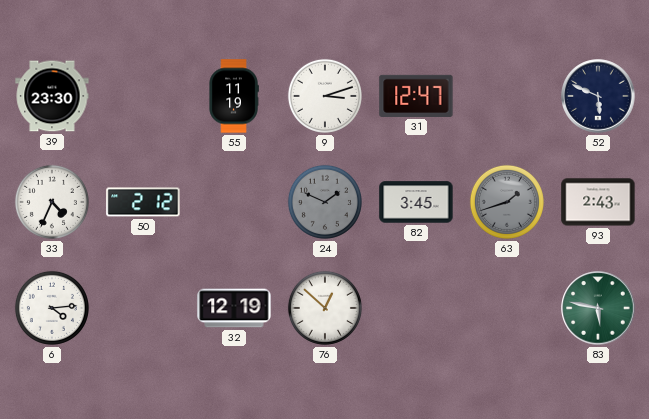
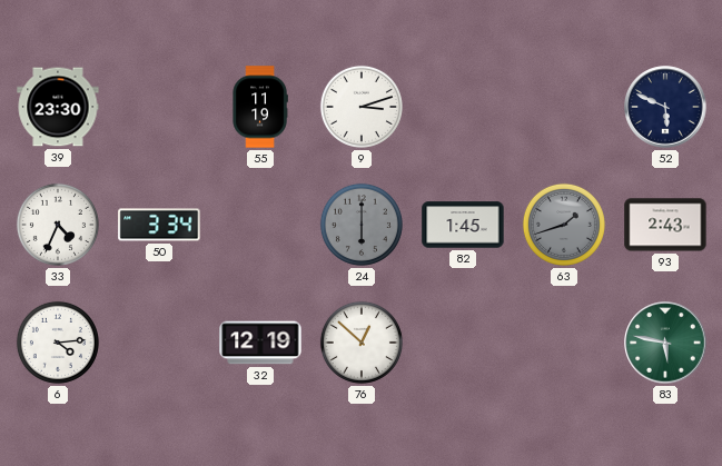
31: 12:47 -> none
50: 2:12 -> 3:34
24: 1:49 -> 6:00
82: 3:45 -> 1:45
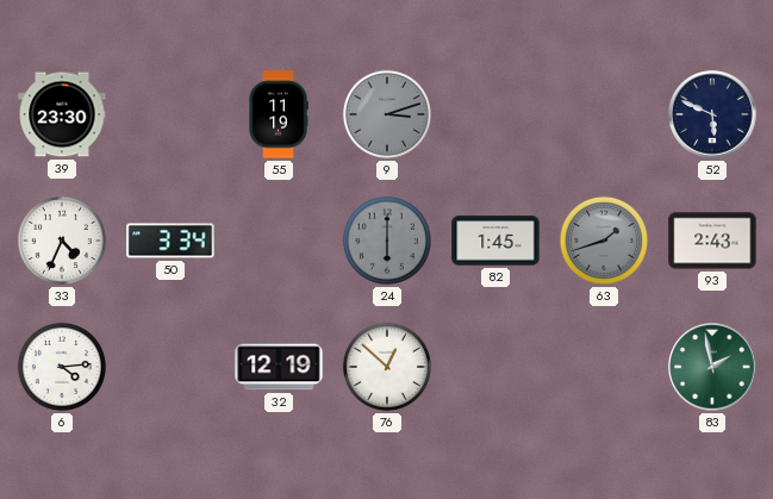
9 dial: white -> grey
83: 5:47 -> 1:58
